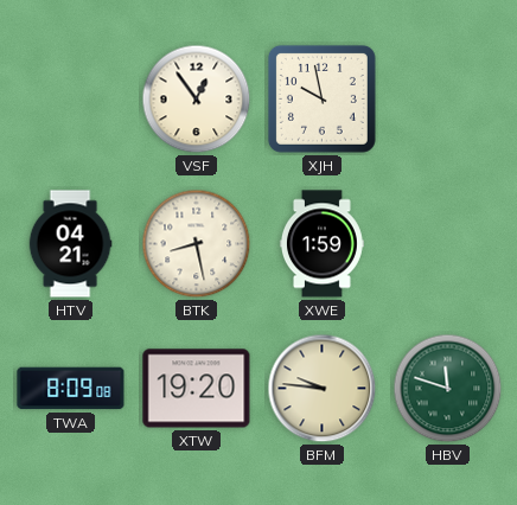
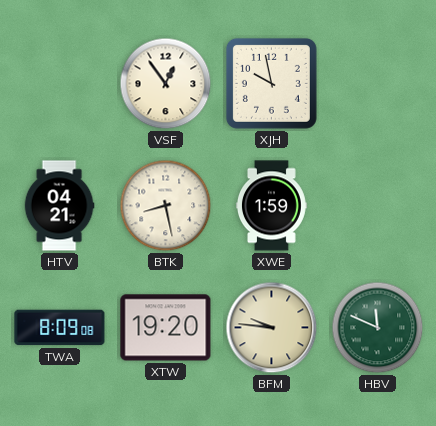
HBV: 11:48 -> 11:49
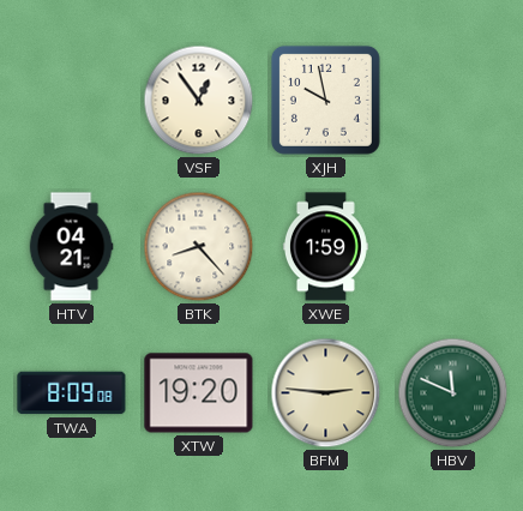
BTK: 8:28 -> 8:23
BFM: 9:46 -> 2:46
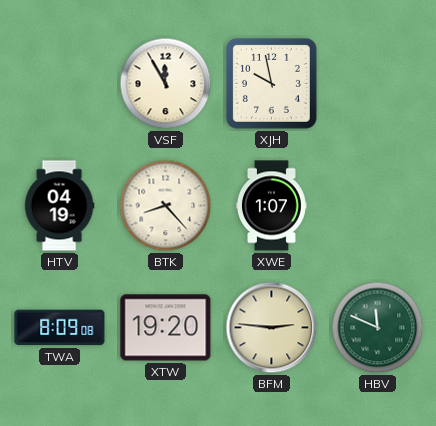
VSF: 12:54 -> 11:55
HTV: 04:21 -> 04:19
XWE: 1:59 -> 1:07
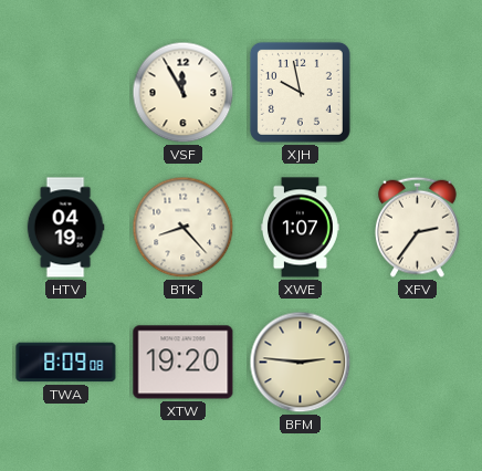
XFV: none -> 2:36
HBV: 11:49 -> none
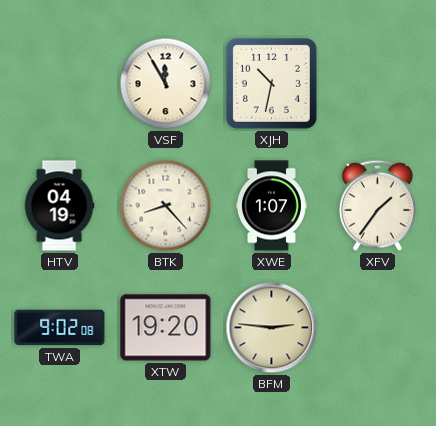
XJH: 9:58 -> 10:32
XFV: 2:36 -> 1:36
TWA: 8:09 -> 9:02
